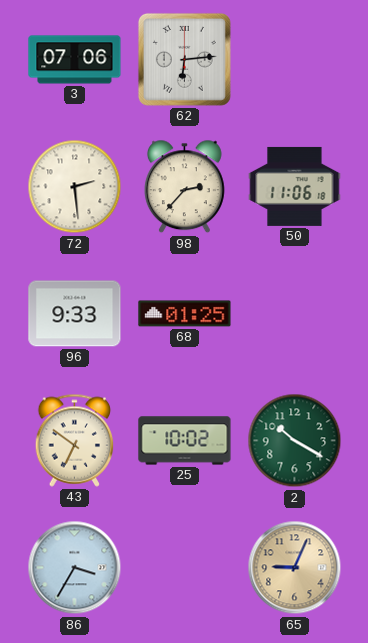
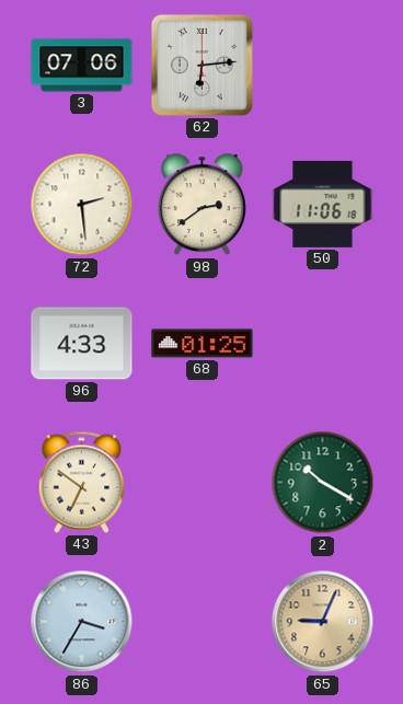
98: 2:37 -> 2:39
96: 9:33 -> 4:33
25: 10:02 -> none
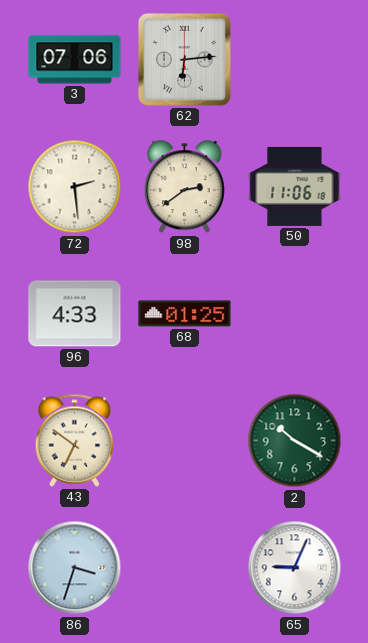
86: 3:35 -> 3:33
65 dial: champagne -> white
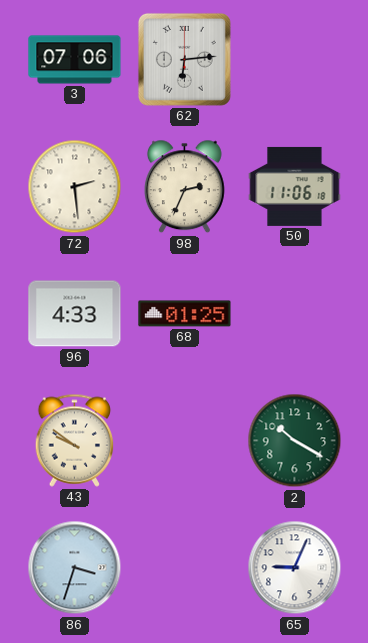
98: 2:39 -> 2:34
43: 6:51 -> 9:51
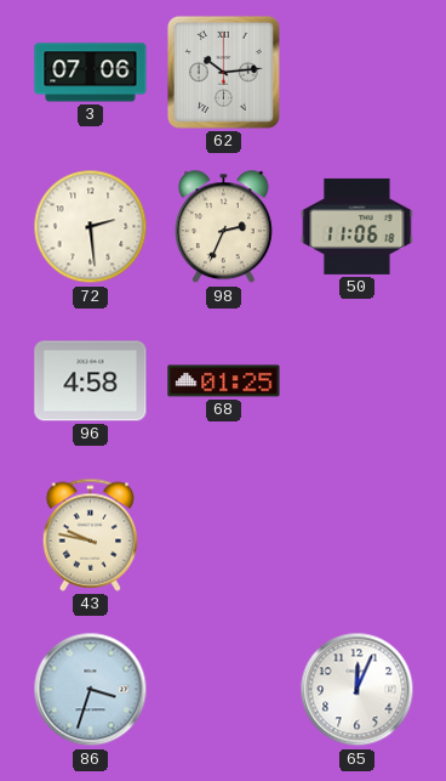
62: 6:14 -> 10:14
96: 4:33 -> 4:58
43: 9:51 -> 9:47
2: 10:20 -> none
65: 9:04 -> 12:04
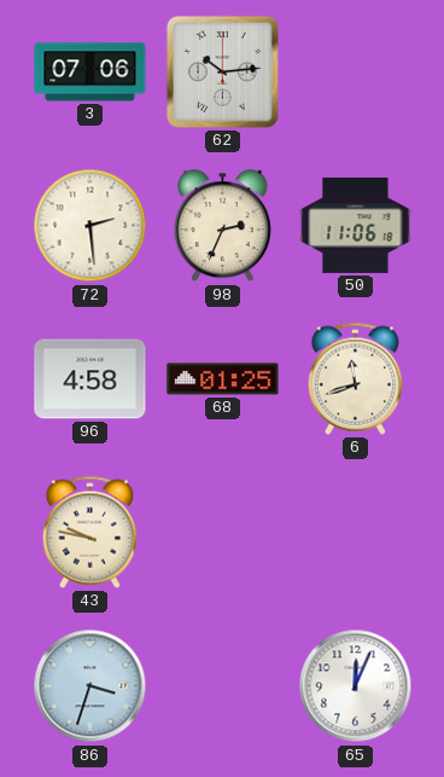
6: none -> 11:42
